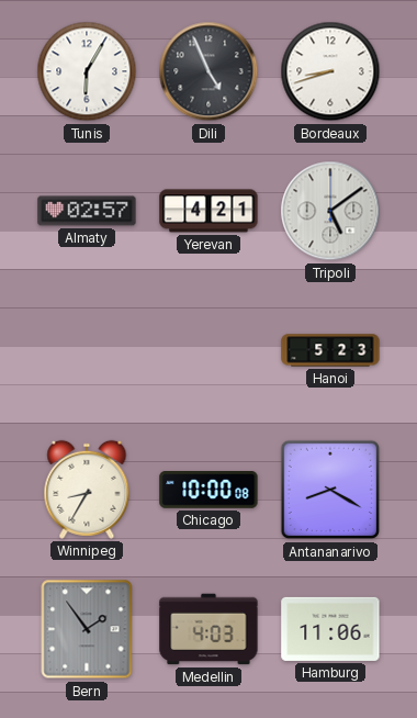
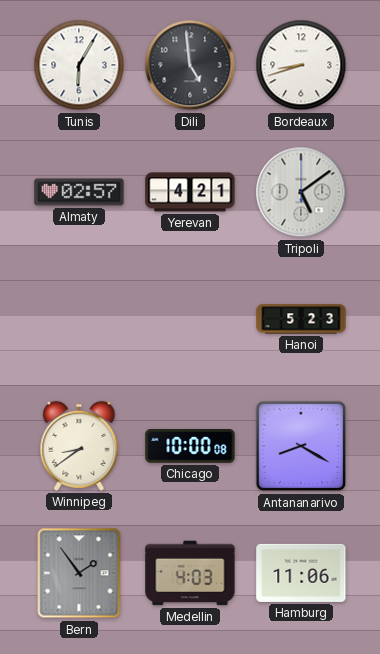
Dili: 4:56 -> 4:59
Winnipeg: 8:35 -> 8:39
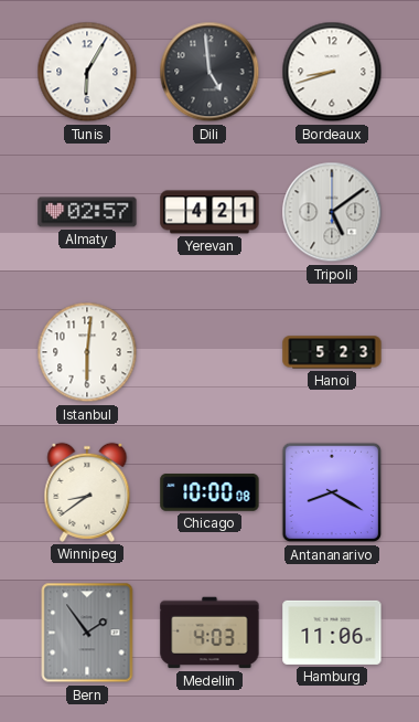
Istanbul: none -> 6:01
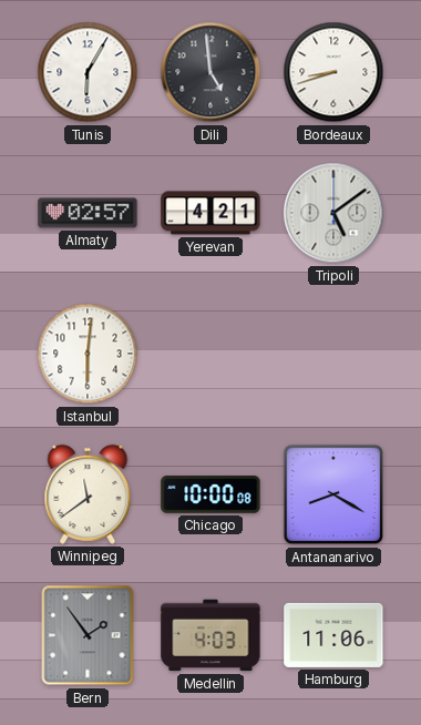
Hanoi: 5:23 -> none
Winnipeg: 8:39 -> 11:39
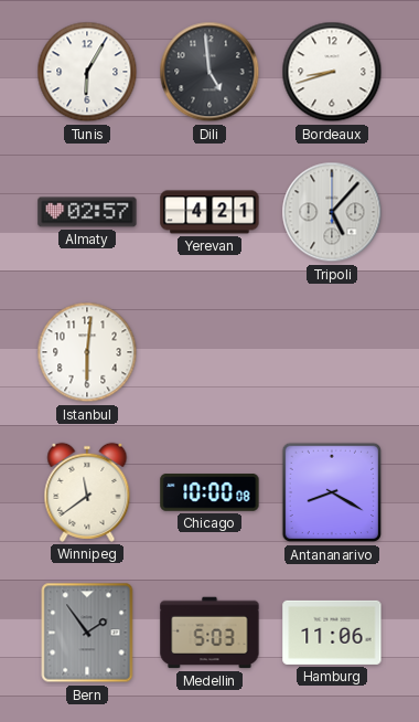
Tripoli: 5:09 -> 5:07
Medellin: 4:03 -> 5:03
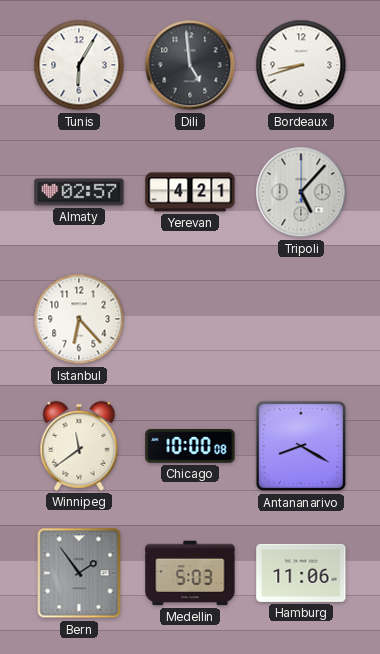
Istanbul: 6:01 -> 6:23
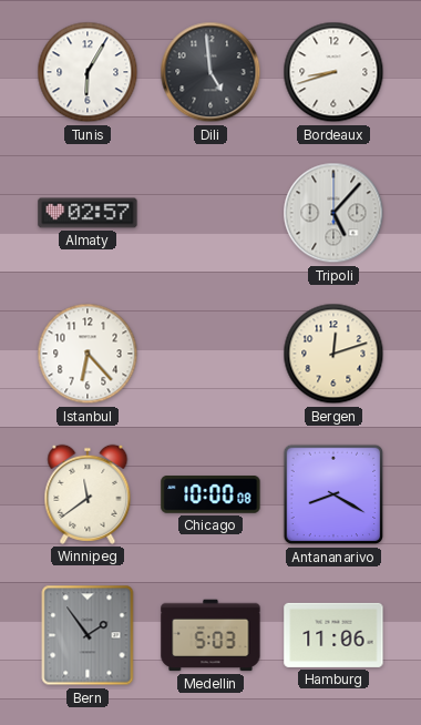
Yerevan: 4:21 -> none
Bergen: none -> 12:12
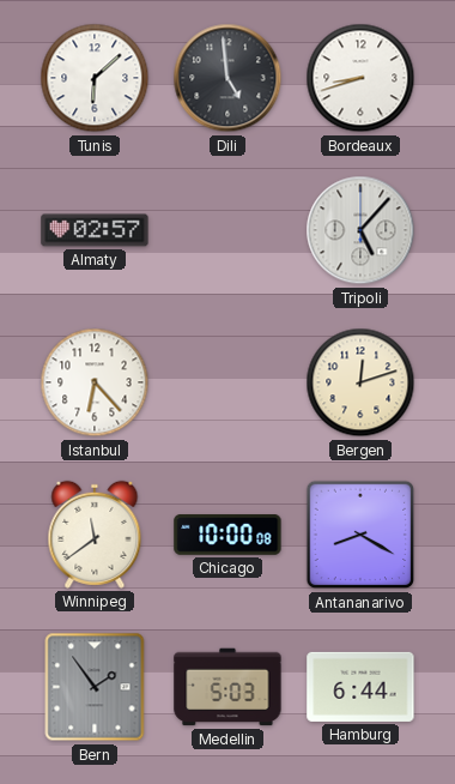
Tunis: 6:05 -> 6:08
Hamburg: 11:06 -> 6:44
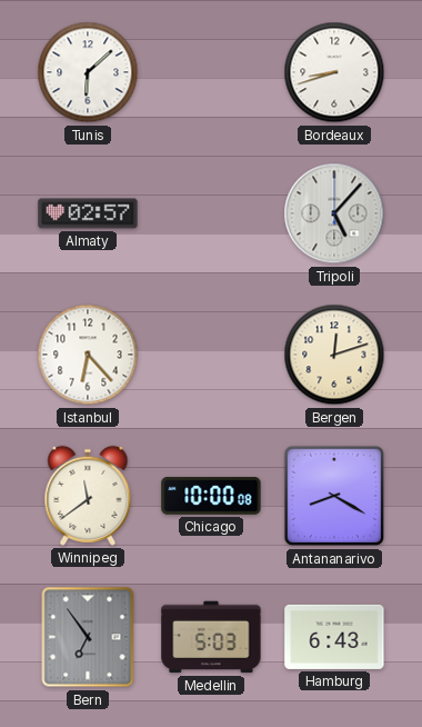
Dili: 4:59 -> none
Bern: 1:54 -> 6:54
Hamburg: 6:44 -> 6:43
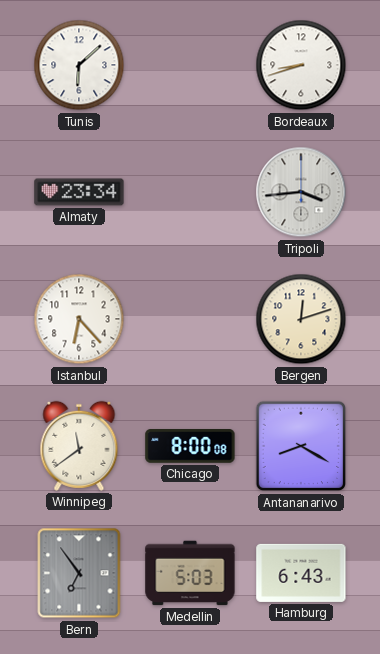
Almaty: 02:57 -> 23:34
Tripoli: 5:07 -> 3:44
Chicago: 10:00 -> 8:00
